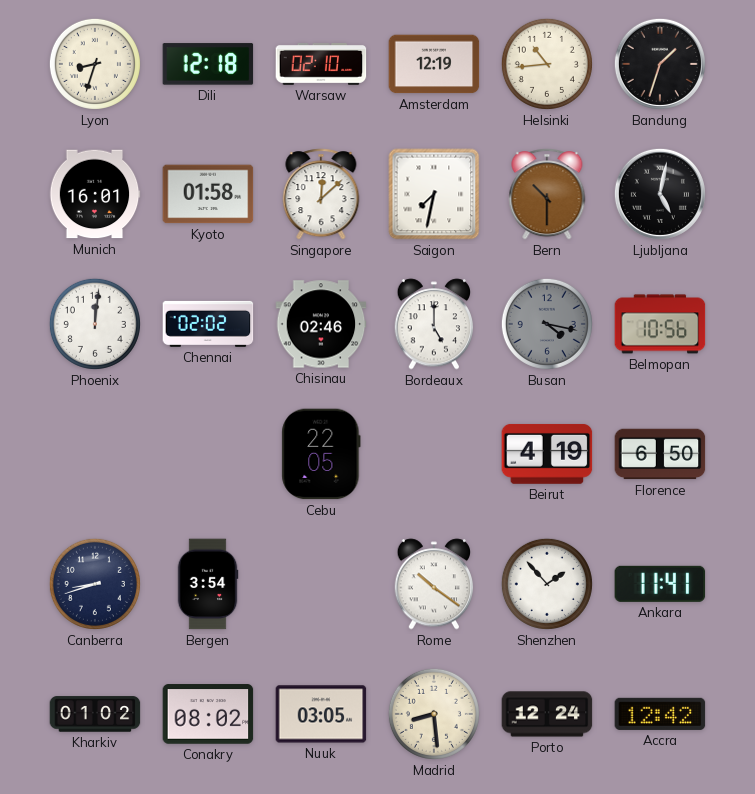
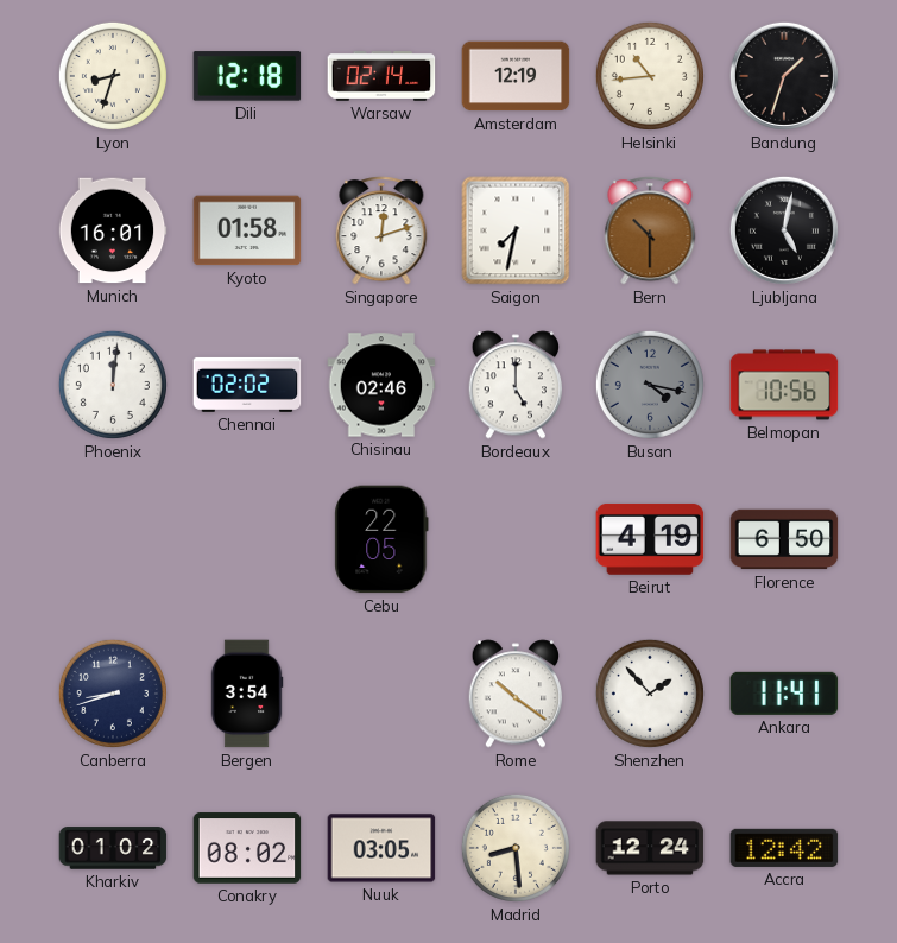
Warsaw: 02:10 -> 02:14
Singapore: 12:08 -> 12:12
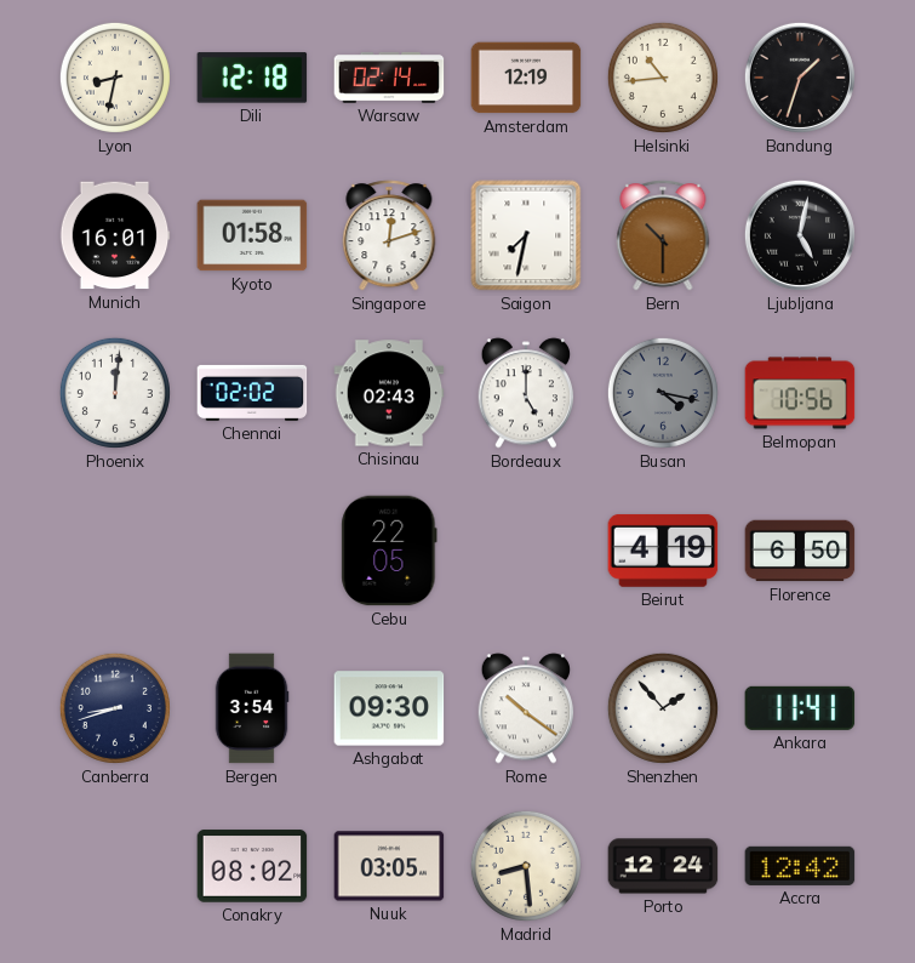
Lyon: 8:33 -> 8:32
Chisinau: 02:46 -> 02:43
Ashgabat: none -> 09:30
Kharkiv: 01:02 -> none
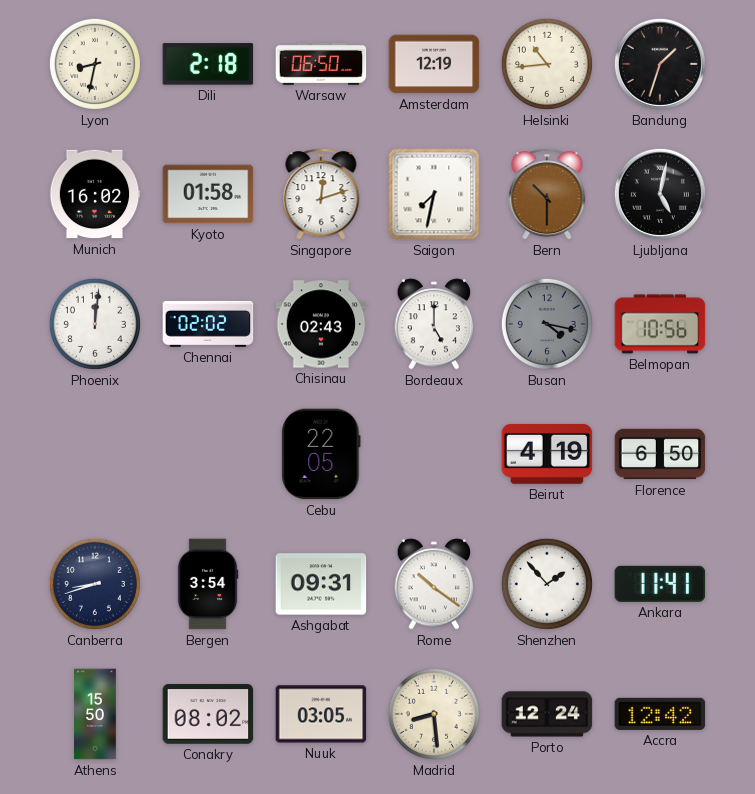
Dili: 12:18 -> 2:18
Warsaw: 02:14 -> 06:50
Munich: 16:01 -> 16:02
Ashgabat: 09:30 -> 09:31
Athens: none -> 15:50
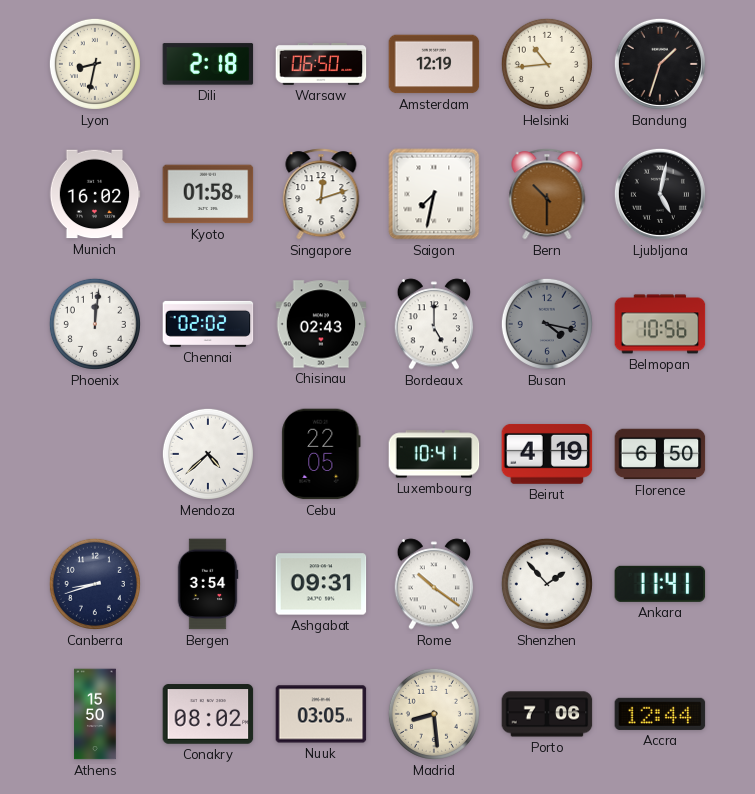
Mendoza: none -> 4:38
Luxembourg: none -> 10:41
Porto: 12:24 -> 7:06
Accra: 12:42 -> 12:44
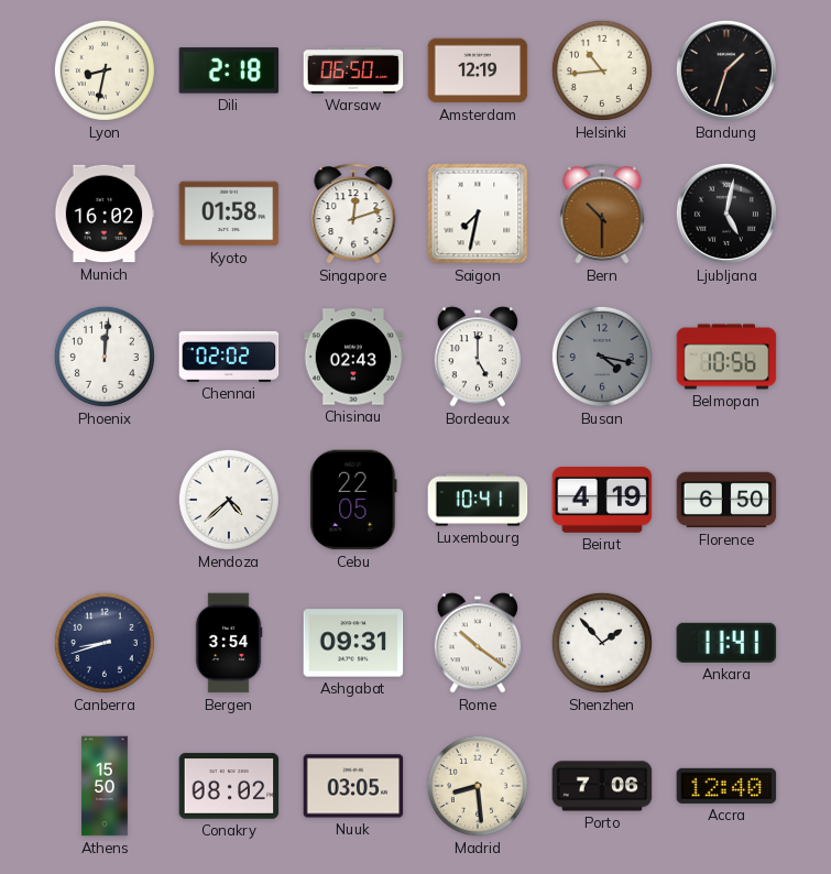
Accra: 12:44 -> 12:40
